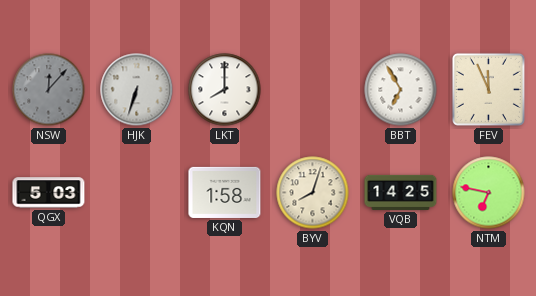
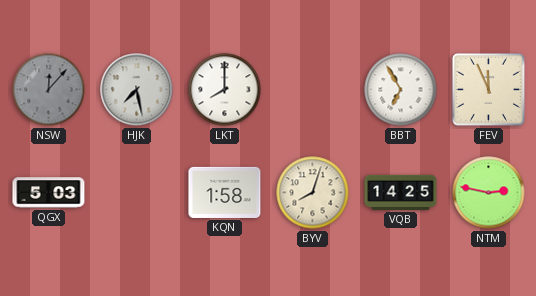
HJK: 6:33 -> 7:28
NTM: 6:47 -> 2:47
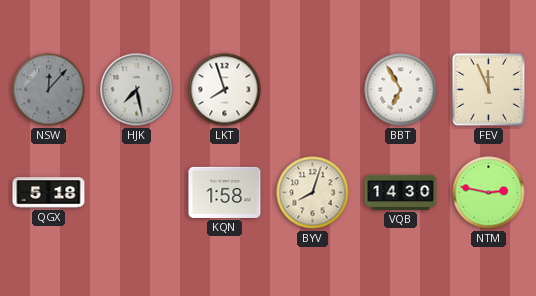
LKT: 8:00 -> 7:57
QGX: 5:03 -> 5:18
VQB: 14:25 -> 14:30
